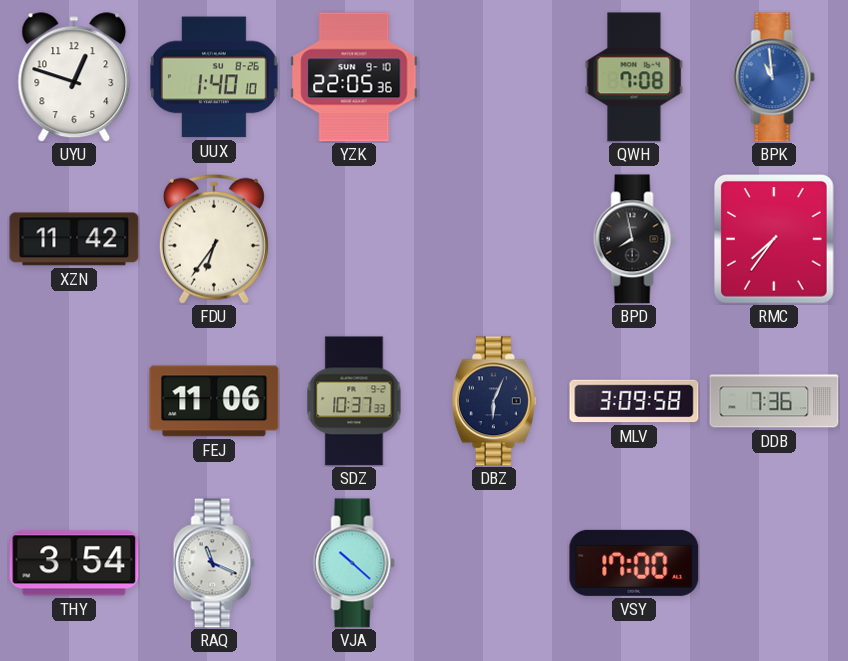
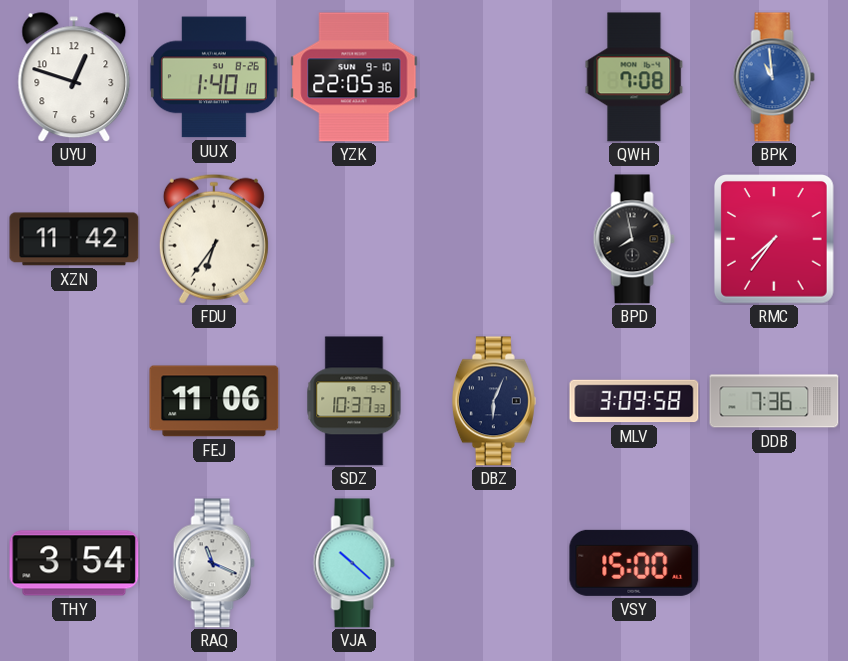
VSY: 17:00 -> 15:00
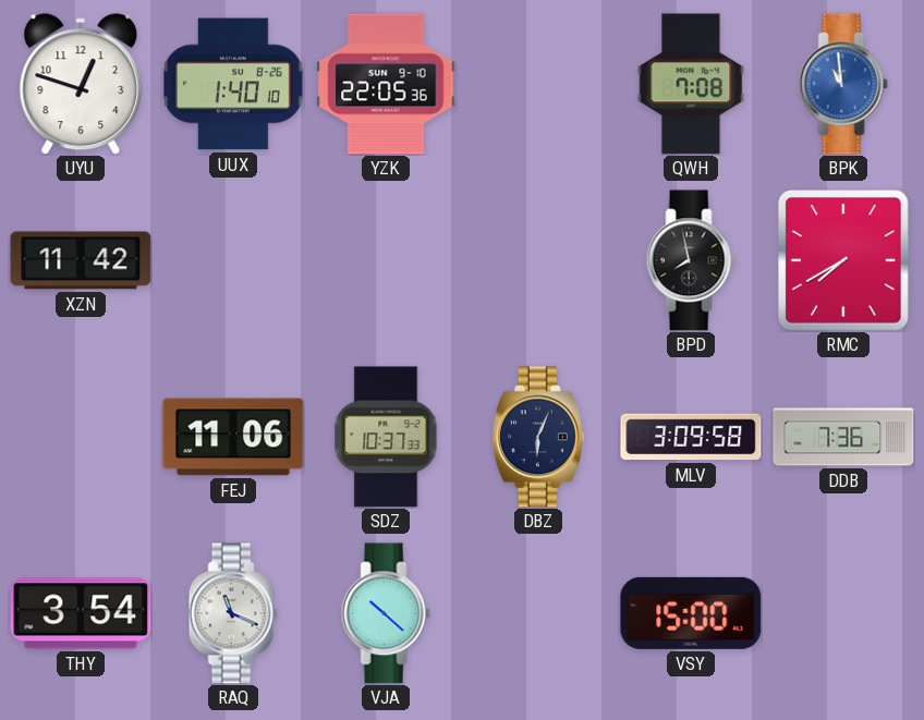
FDU: 6:36 -> none
RMC: 7:36 -> 7:40
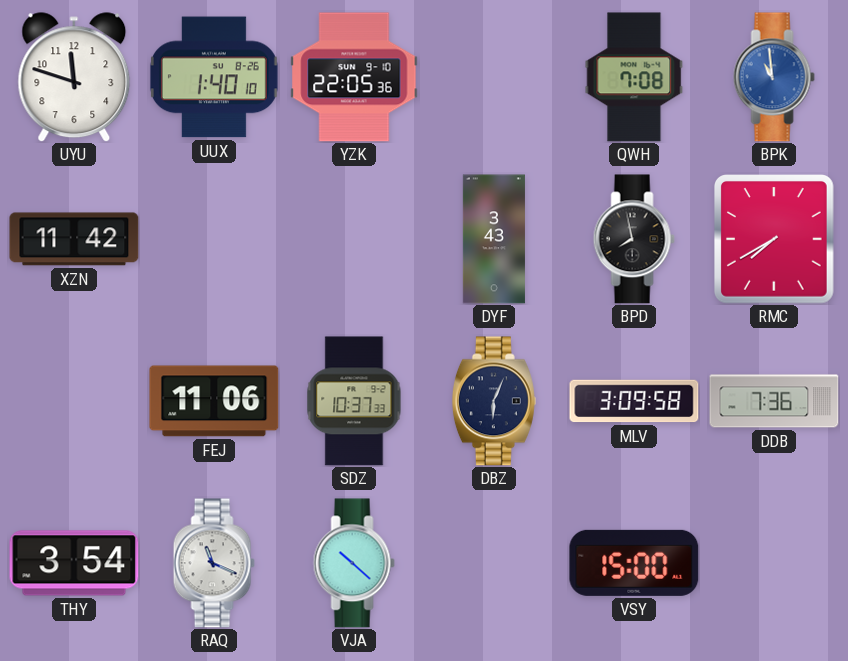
UYU: 12:48 -> 11:48
DYF: none -> 3:43
